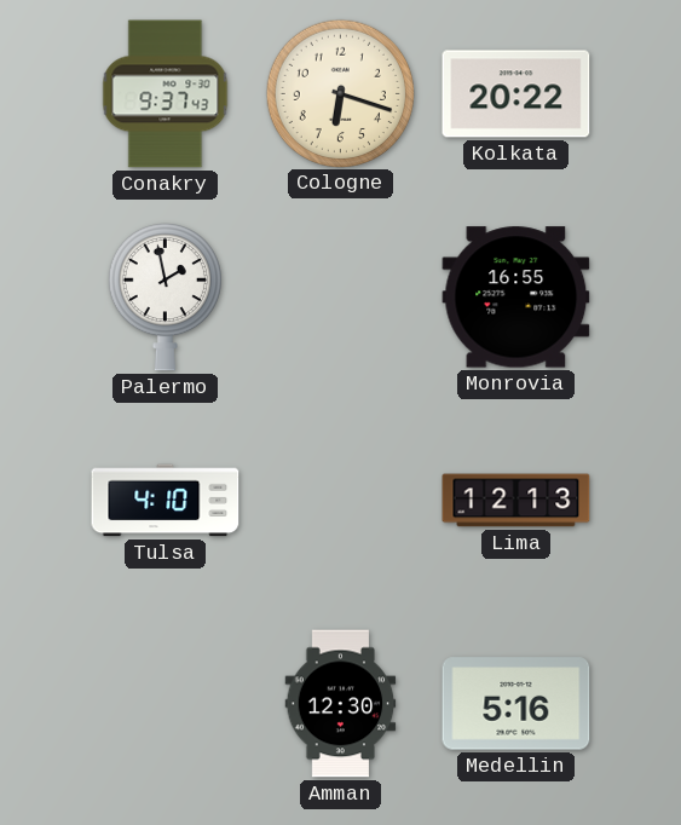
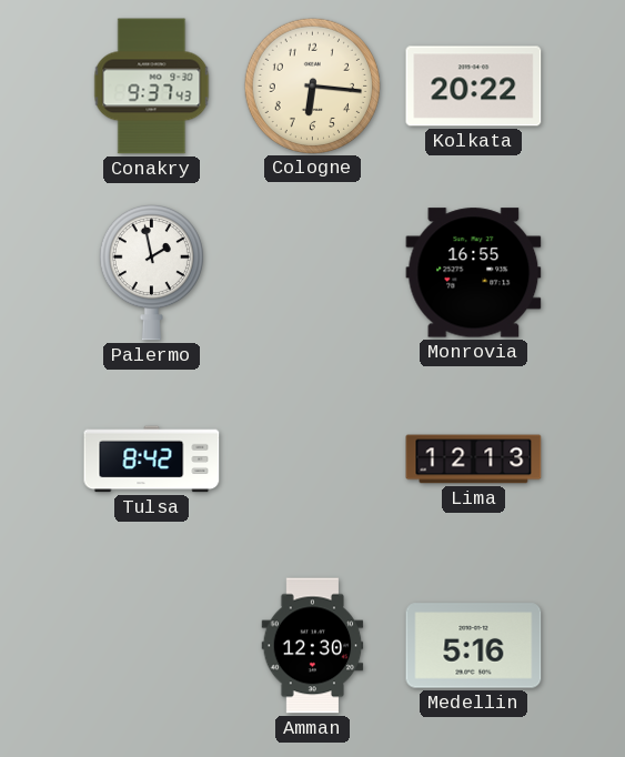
Cologne: 6:18 -> 6:16
Tulsa: 4:10 -> 8:42
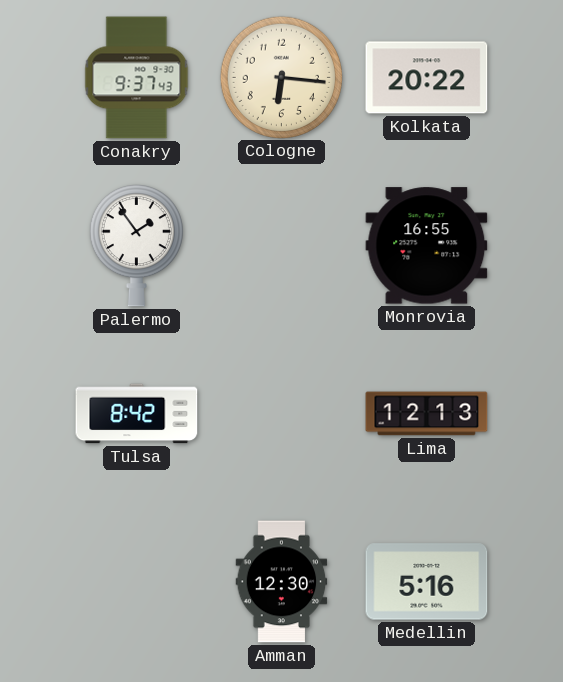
Palermo: 1:58 -> 1:54
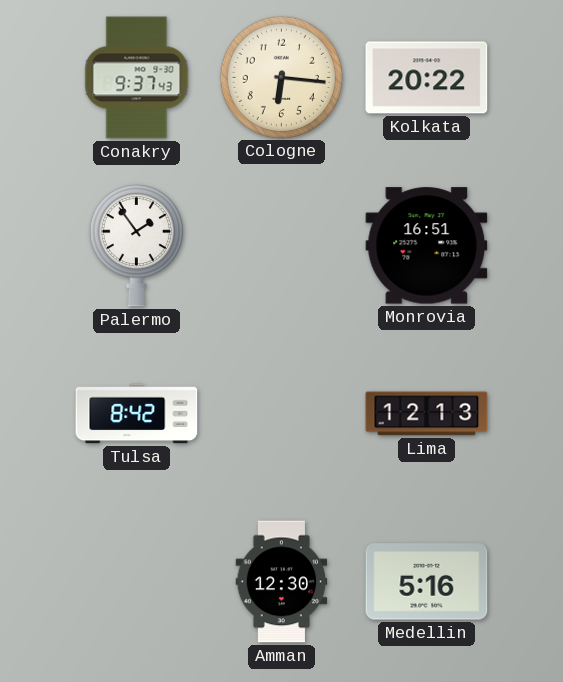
Monrovia: 16:55 -> 16:51
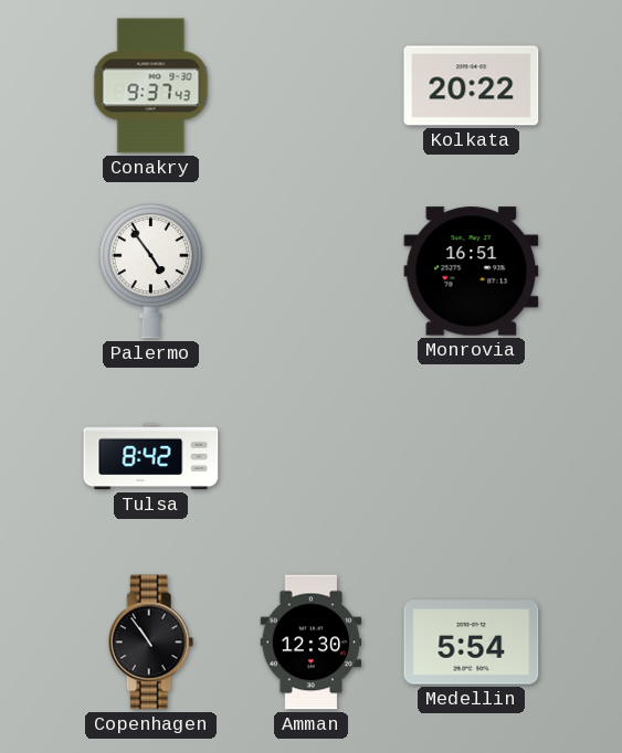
Cologne: 6:16 -> none
Palermo: 1:54 -> 4:54
Lima: 12:13 -> none
Copenhagen: none -> 10:54
Medellin: 5:16 -> 5:54
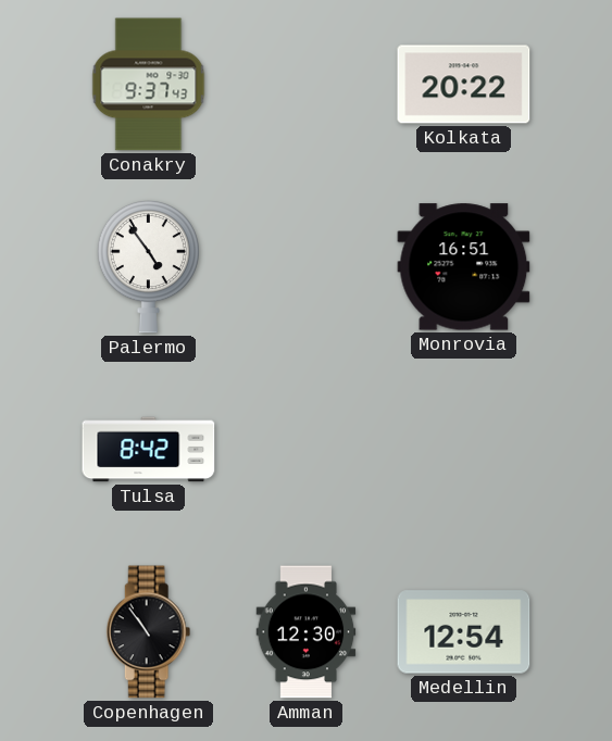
Medellin: 5:54 -> 12:54
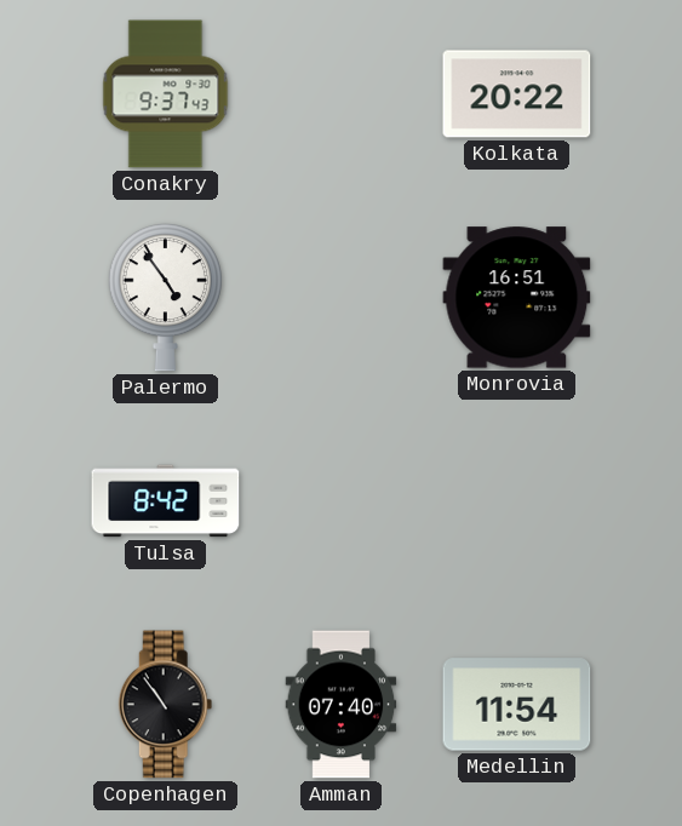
Amman: 12:30 -> 07:40
Medellin: 12:54 -> 11:54
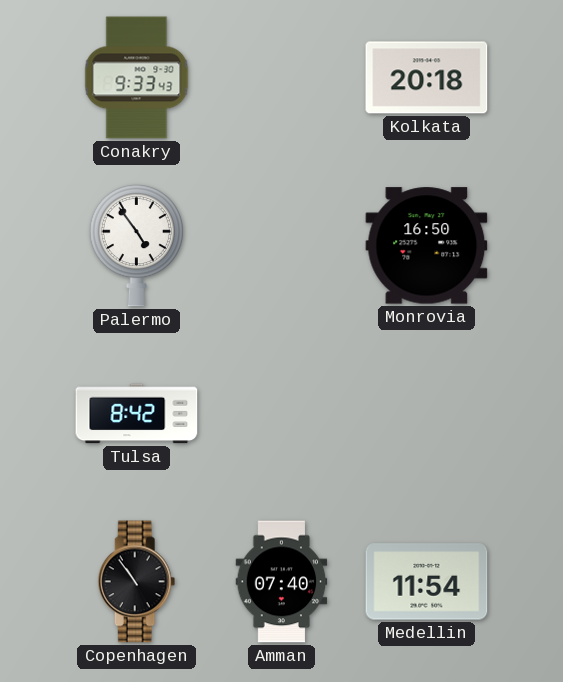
Conakry: 9:37 -> 9:33
Kolkata: 20:22 -> 20:18
Monrovia: 16:51 -> 16:50
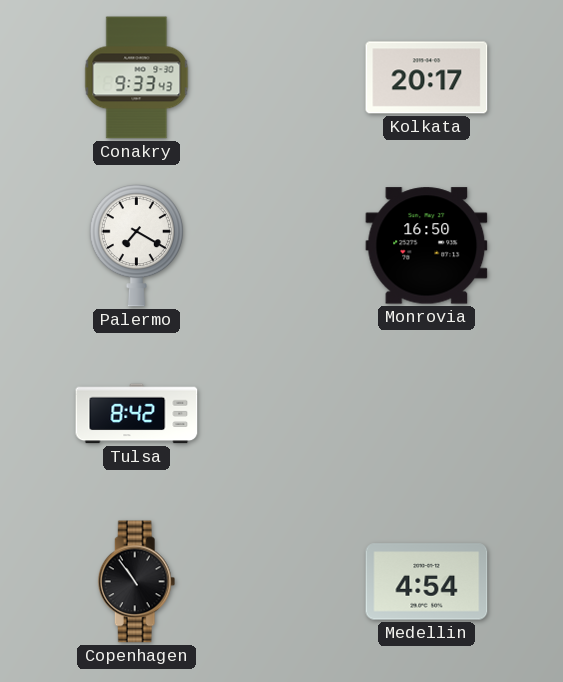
Kolkata: 20:18 -> 20:17
Palermo: 4:54 -> 7:20
Amman: 07:40 -> none
Medellin: 11:54 -> 4:54
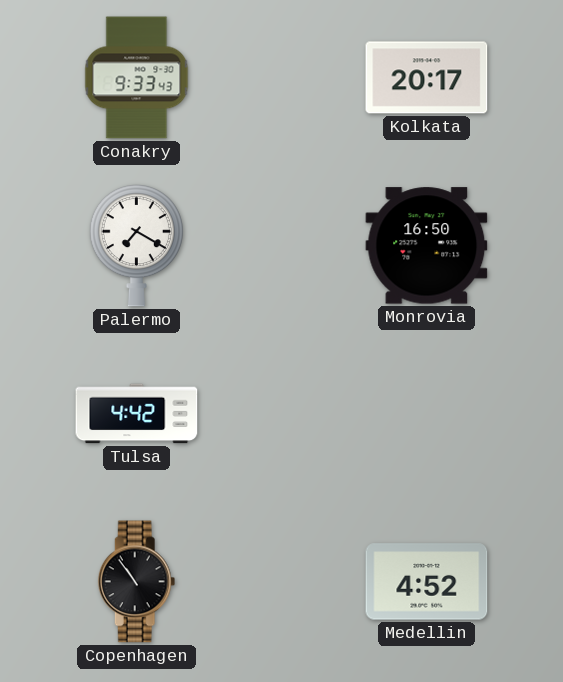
Tulsa: 8:42 -> 4:42
Medellin: 4:54 -> 4:52
